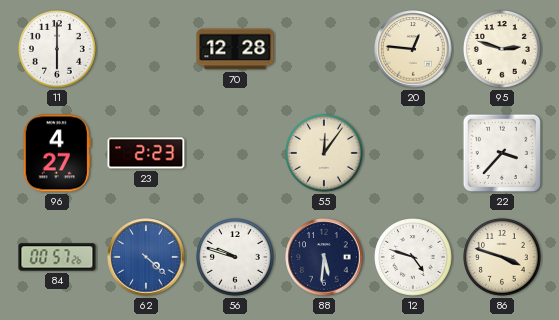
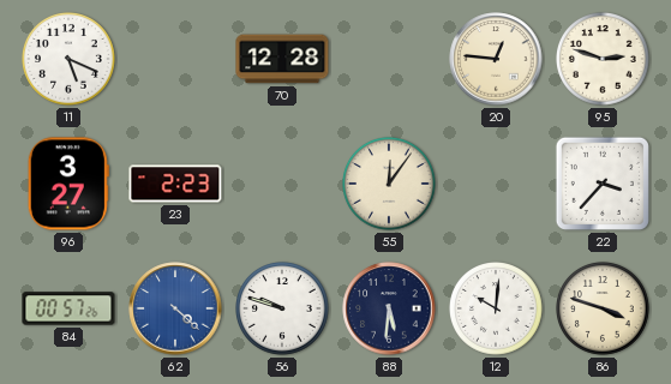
11: 6:00 -> 5:19
96: 4:27 -> 3:27
12: 4:48 -> 10:01
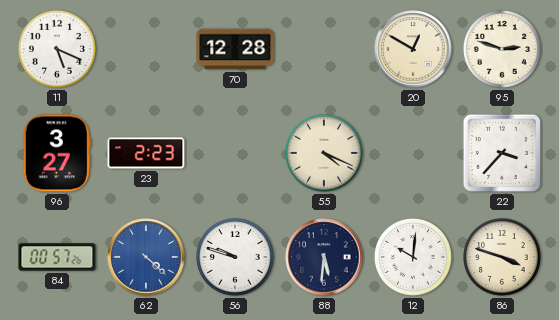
20: 12:46 -> 12:50
55: 12:06 -> 4:19
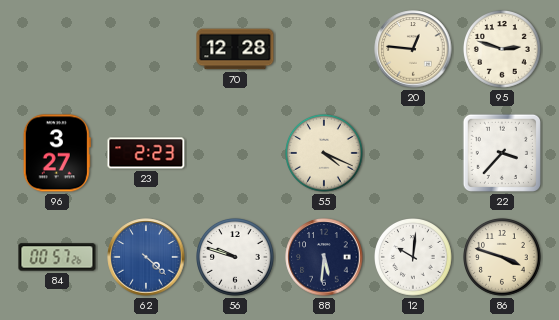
11: 5:19 -> none
20: 12:50 -> 12:46
